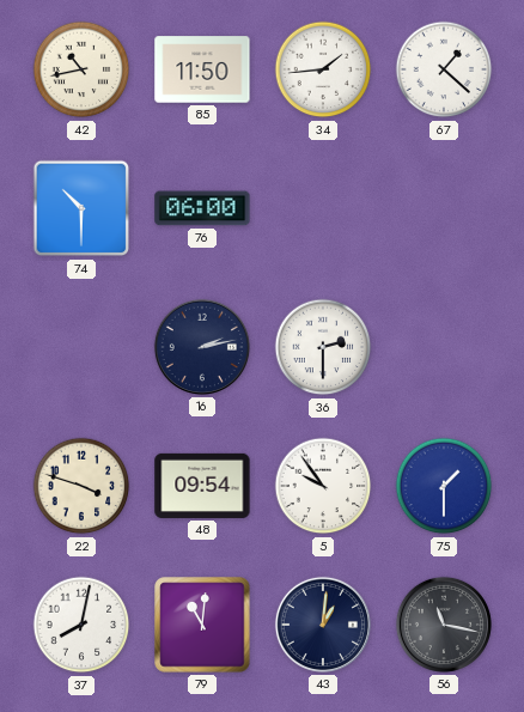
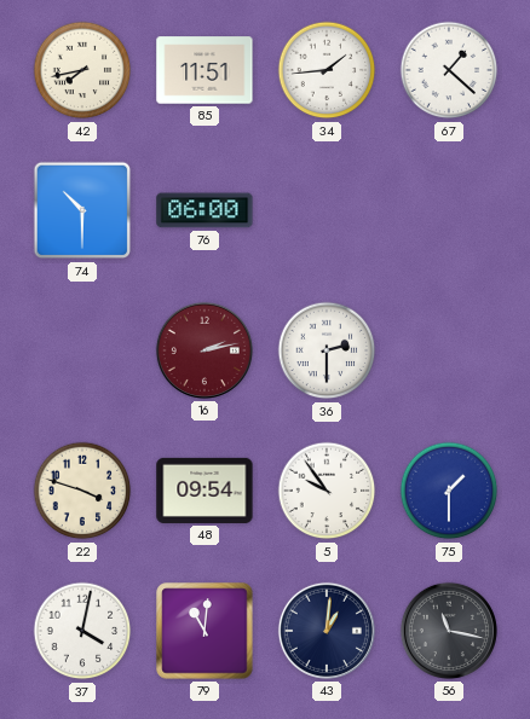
42: 10:43 -> 7:43
85: 11:50 -> 11:51
16 dial: navy -> burgundy
37: 8:02 -> 4:02
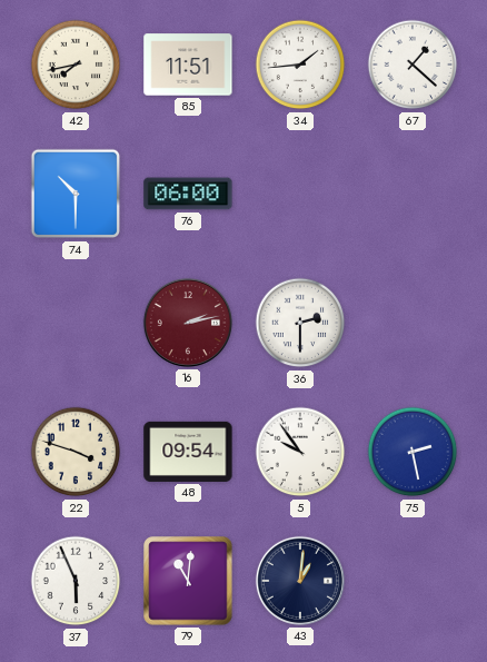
75: 1:30 -> 2:28
37: 4:02 -> 5:56
56: 11:17 -> none
